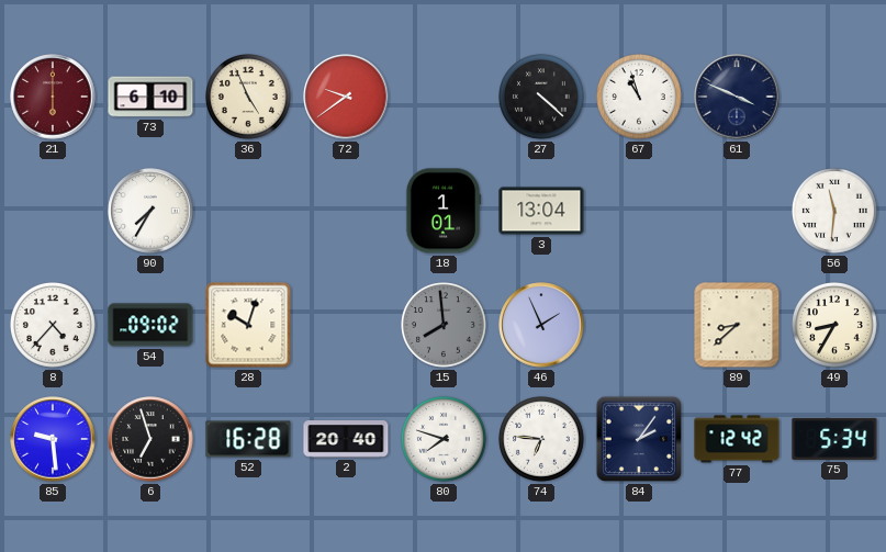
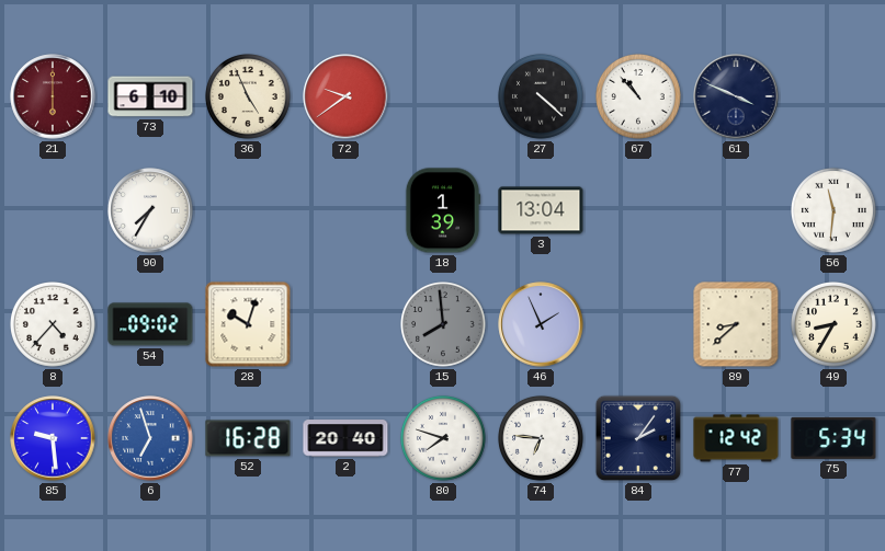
67: 10:57 -> 10:53
18: 1:01 -> 1:39
6 dial: black -> blue
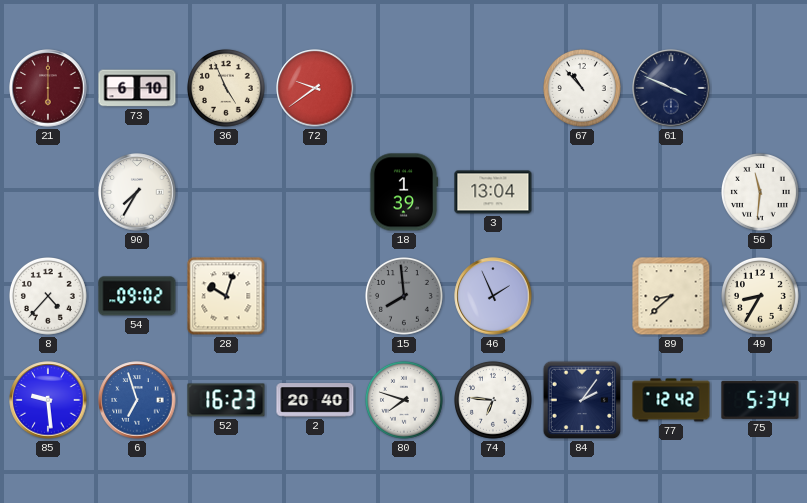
27: 4:22 -> none
52: 16:28 -> 16:23
